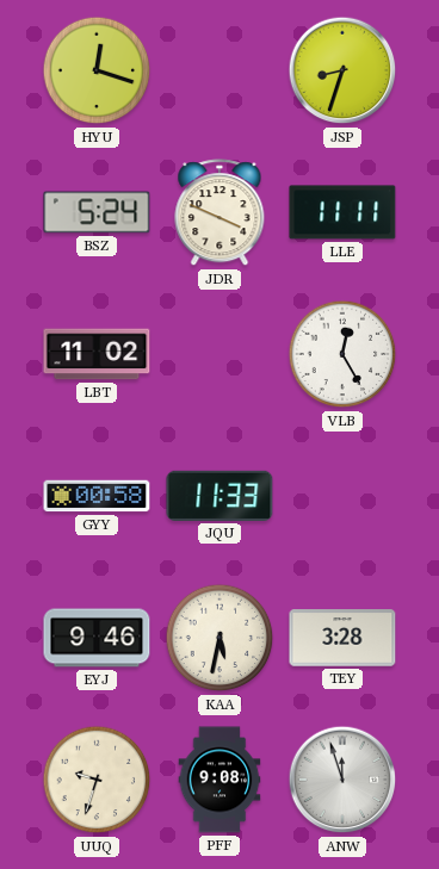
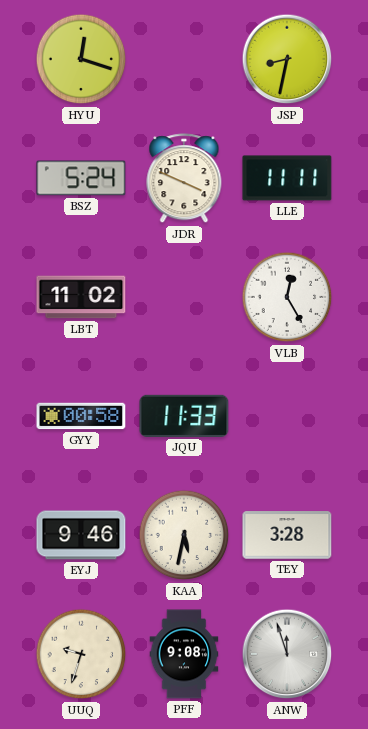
JSP: 8:33 -> 8:32
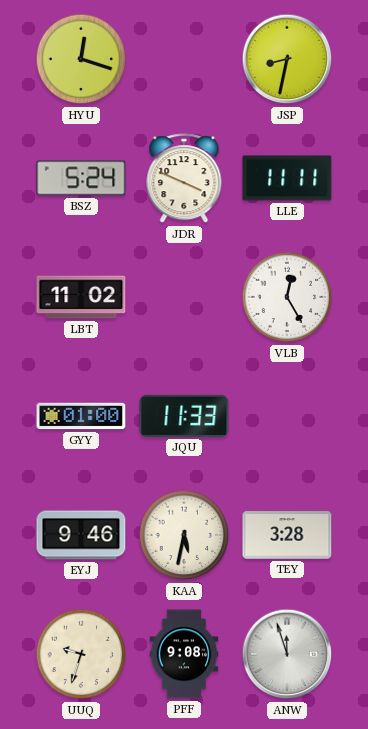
GYY: 00:58 -> 01:00
